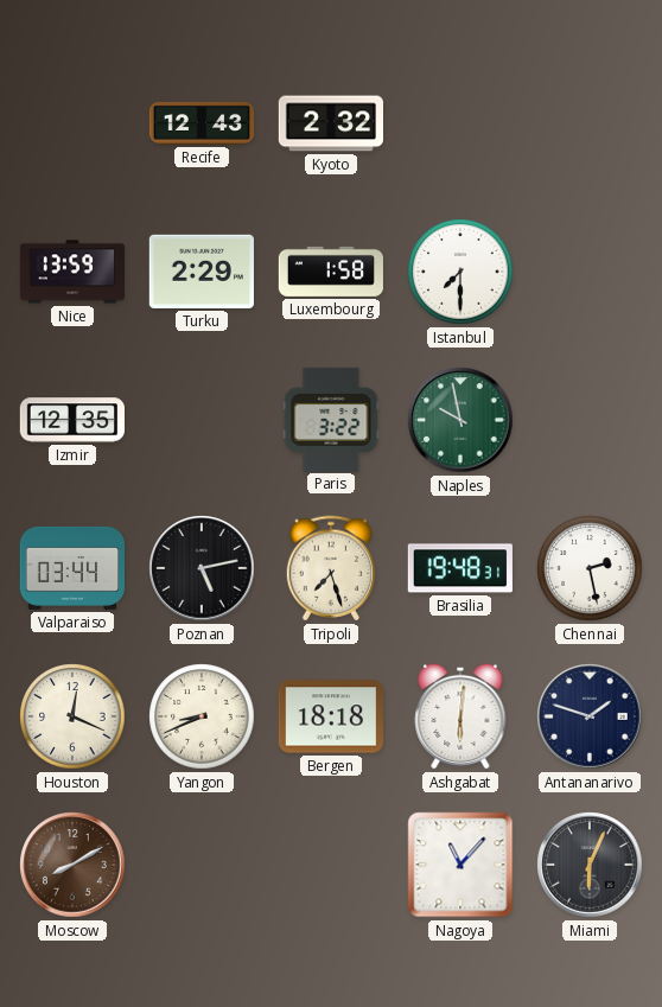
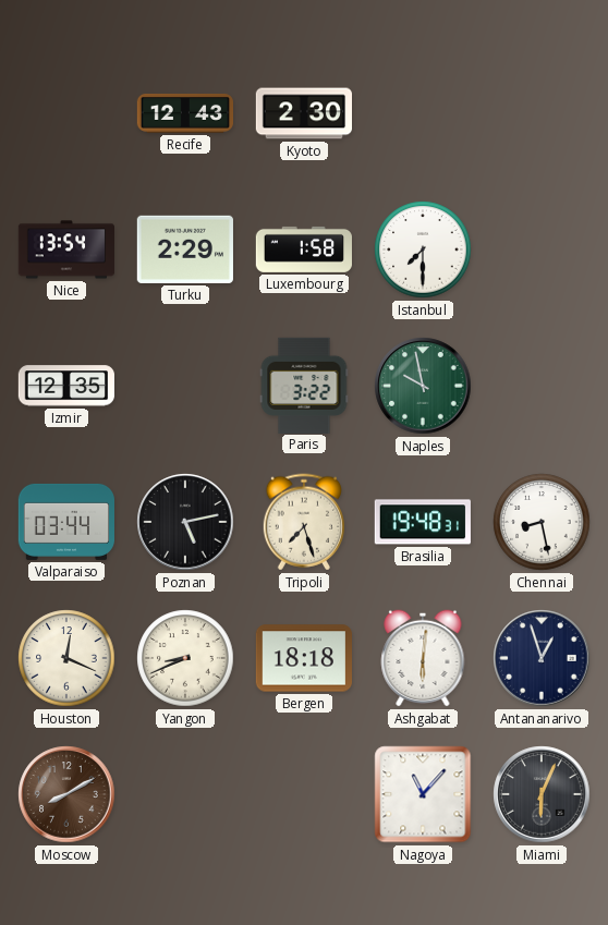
Kyoto: 2:32 -> 2:30
Nice: 13:59 -> 13:54
Chennai: 2:28 -> 8:28
Antananarivo: 1:48 -> 12:57
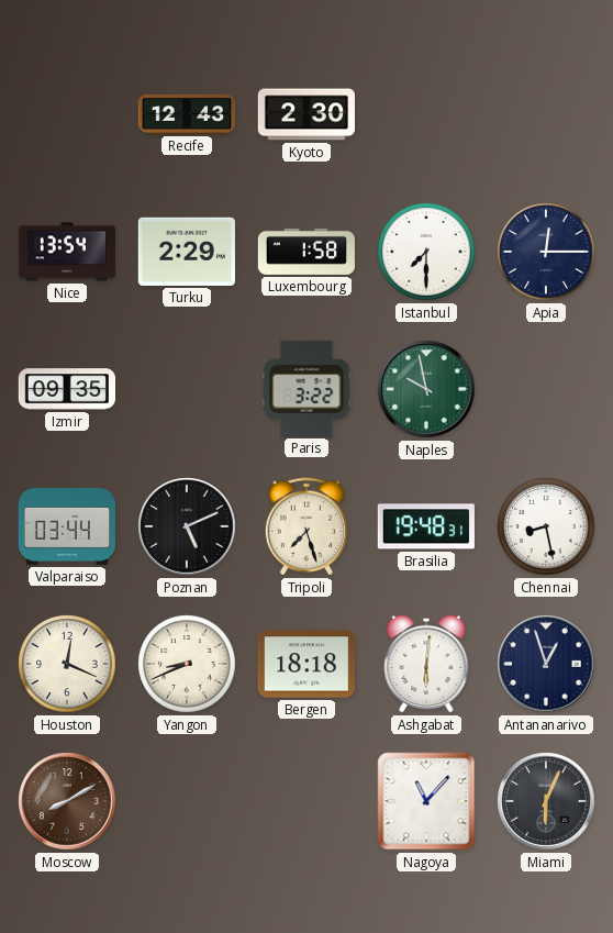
Apia: none -> 12:15
Izmir: 12:35 -> 09:35
Poznan: 5:13 -> 5:11
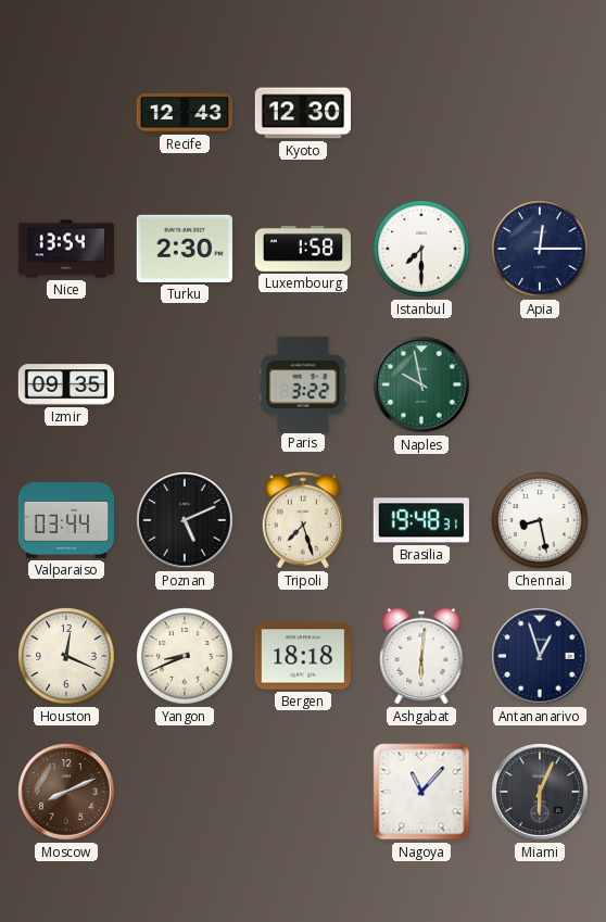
Kyoto: 2:30 -> 12:30
Turku: 2:29 -> 2:30
Moscow: 8:10 -> 8:11
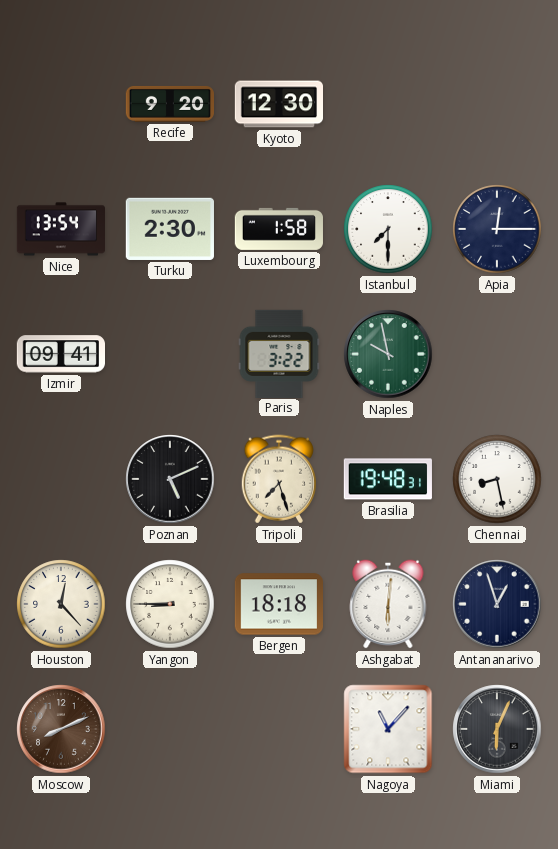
Recife: 12:43 -> 9:20
Izmir: 09:35 -> 09:41
Valparaiso: 03:44 -> none
Houston: 12:19 -> 12:23
Yangon: 8:41 -> 8:45
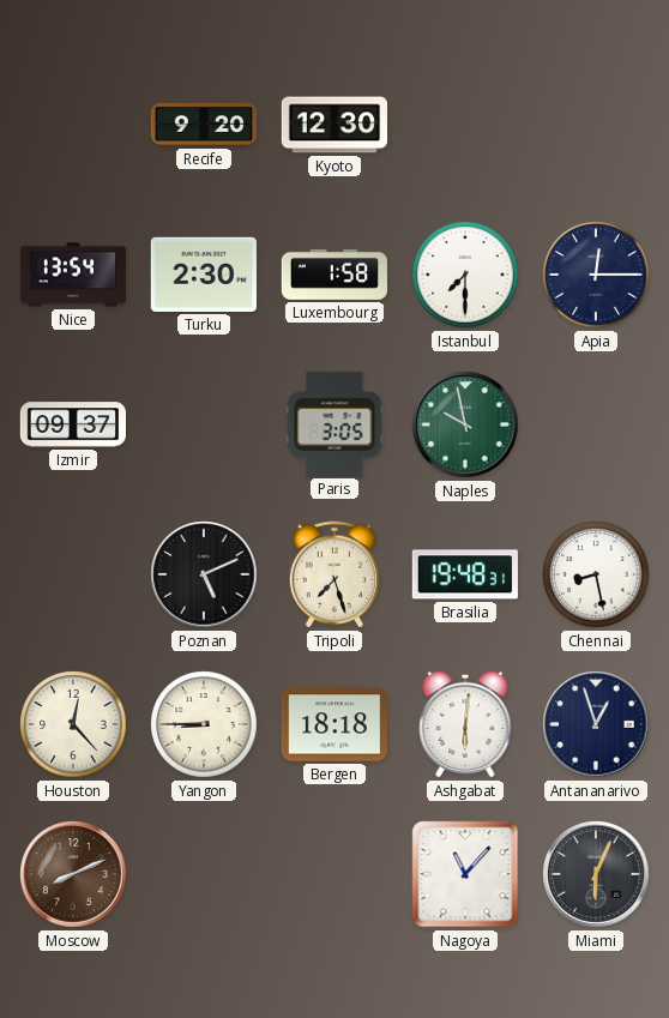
Izmir: 09:41 -> 09:37
Paris: 3:22 -> 3:05
